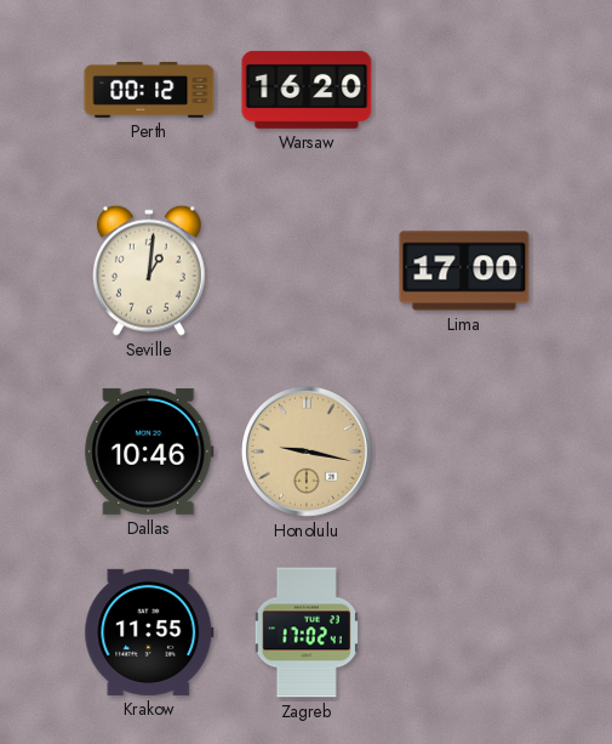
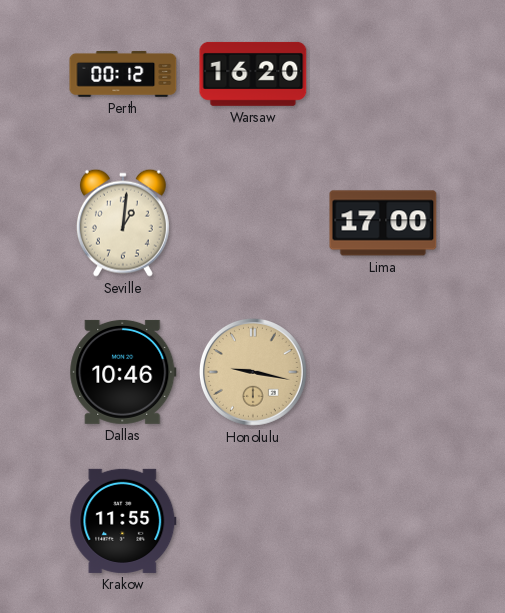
Zagreb: 17:02 -> none
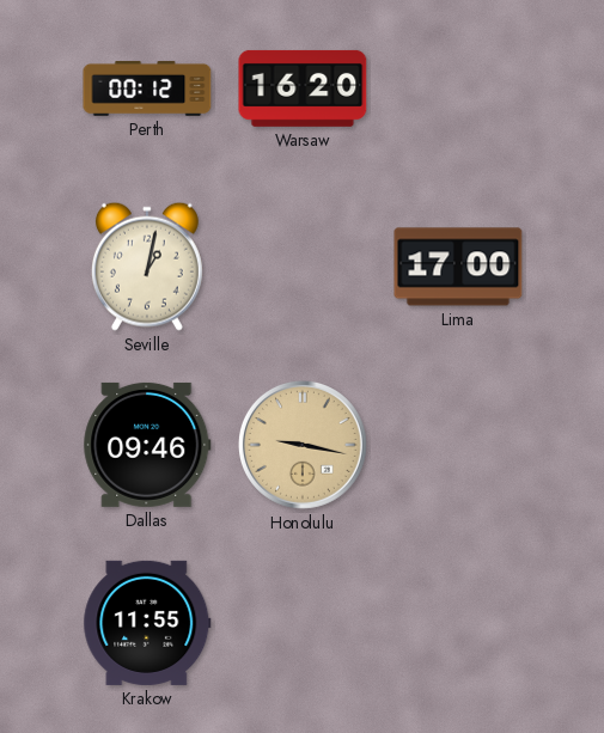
Seville: 1:01 -> 1:02
Dallas: 10:46 -> 09:46
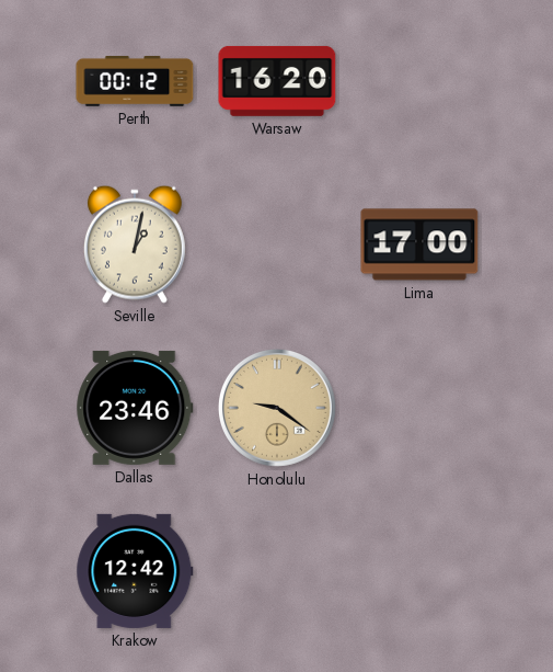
Dallas: 09:46 -> 23:46
Honolulu: 9:17 -> 9:21
Krakow: 11:55 -> 12:42
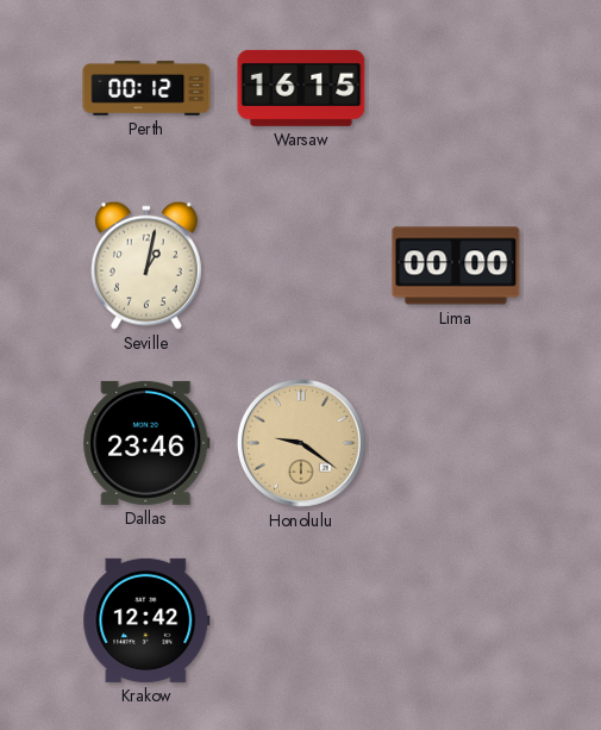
Warsaw: 16:20 -> 16:15
Lima: 17:00 -> 00:00
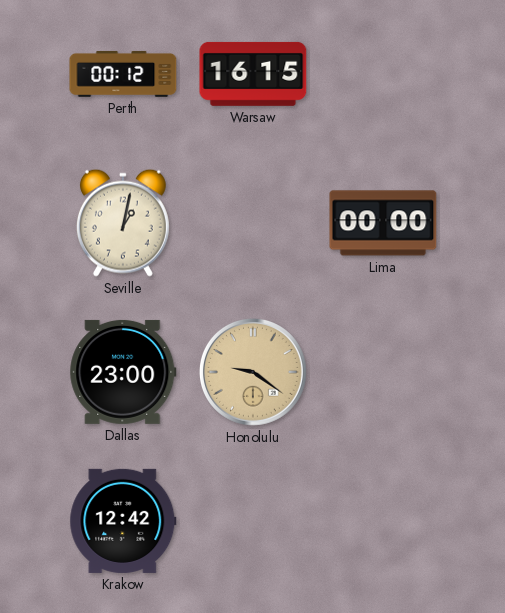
Dallas: 23:46 -> 23:00
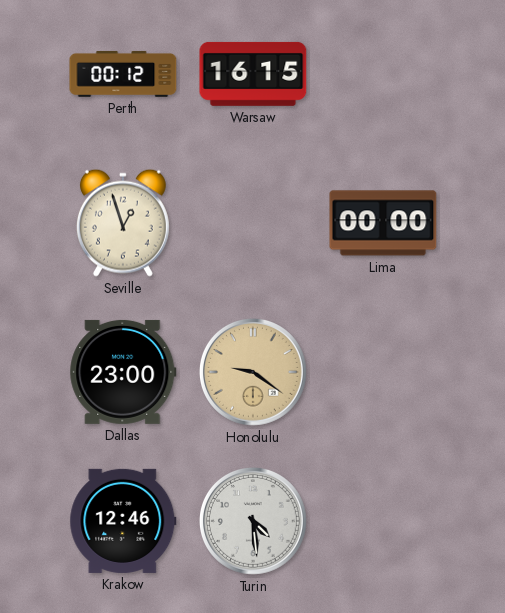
Seville: 1:02 -> 12:57
Krakow: 12:42 -> 12:46
Turin: none -> 4:29
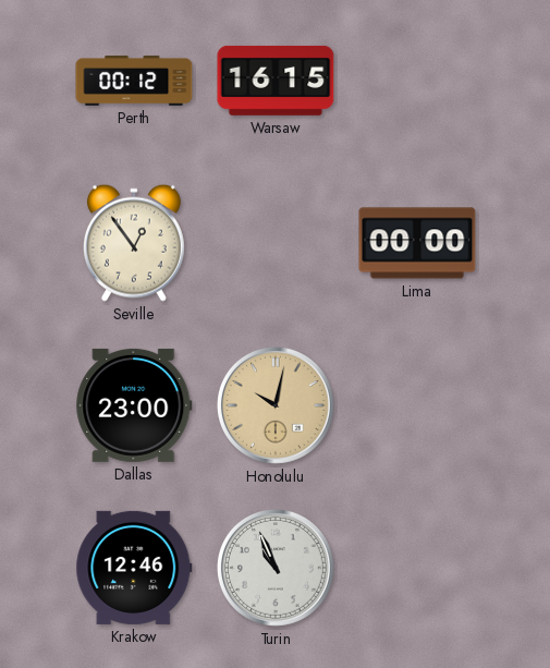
Seville: 12:57 -> 12:54
Honolulu: 9:21 -> 10:02
Turin: 4:29 -> 10:56
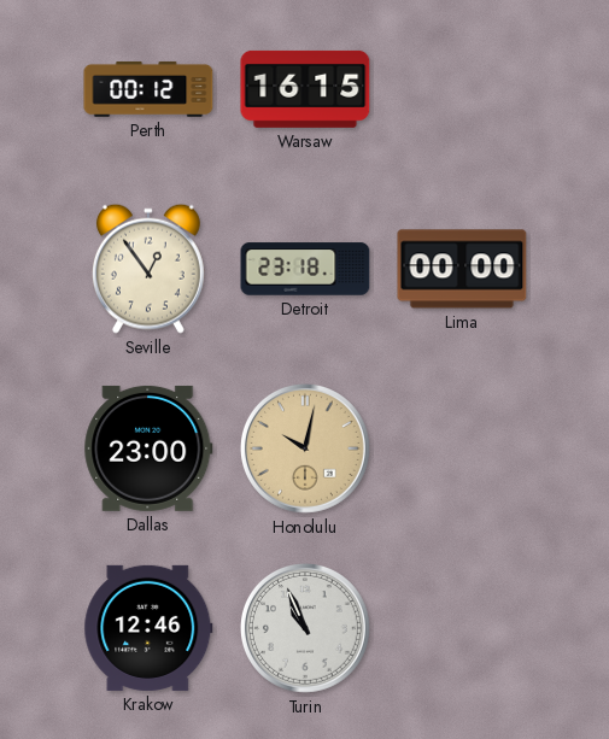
Detroit: none -> 23:18
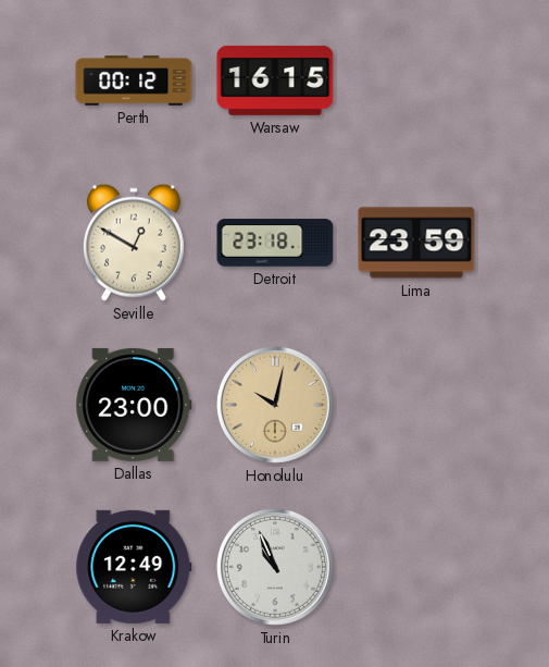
Seville: 12:54 -> 12:50
Lima: 00:00 -> 23:59
Krakow: 12:46 -> 12:49
